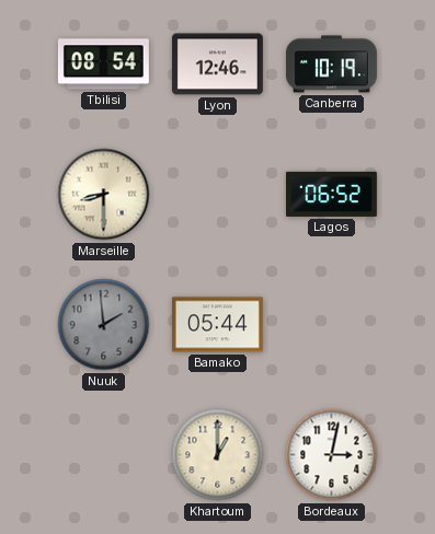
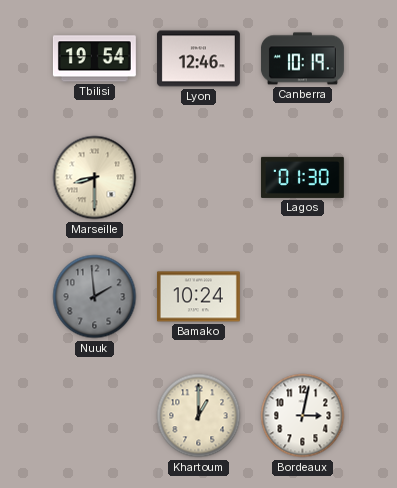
Tbilisi: 08:54 -> 19:54
Lagos: 06:52 -> 01:30
Bamako: 05:44 -> 10:24
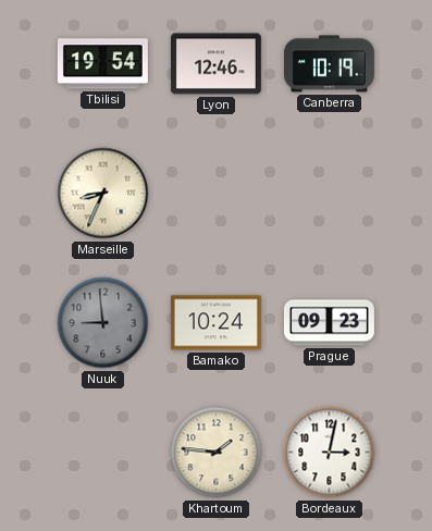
Marseille: 8:30 -> 8:34
Lagos: 01:30 -> none
Nuuk: 1:59 -> 8:59
Prague: none -> 09:23
Khartoum: 1:00 -> 1:46
